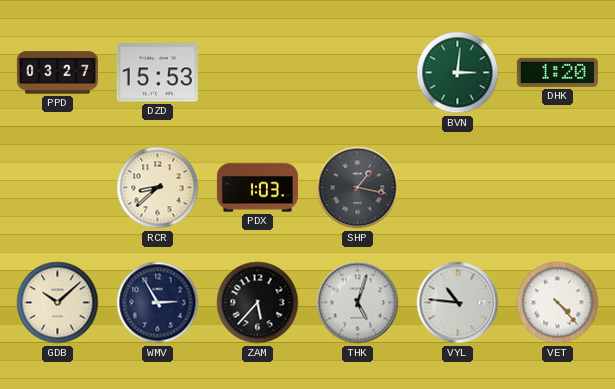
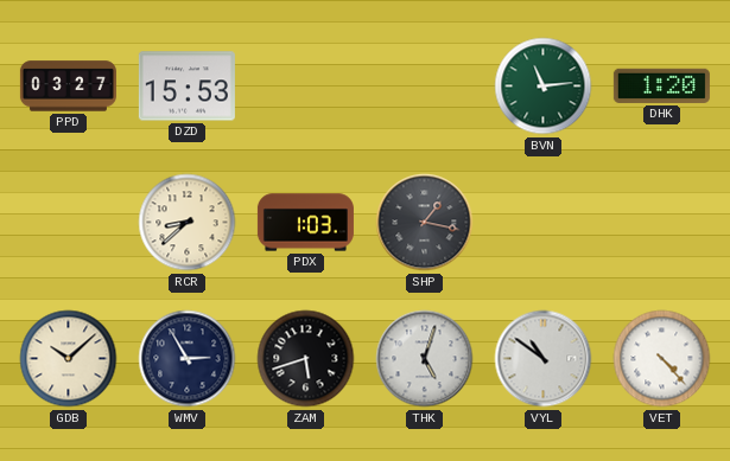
BVN: 3:01 -> 11:14
ZAM: 5:37 -> 5:42
VYL: 10:46 -> 10:51
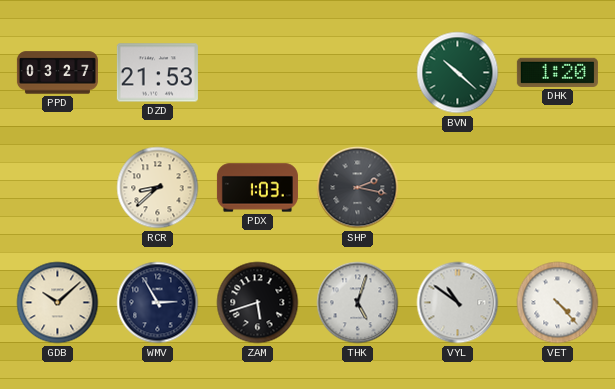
DZD: 15:53 -> 21:53
BVN: 11:14 -> 10:22
SHP: 1:17 -> 2:17
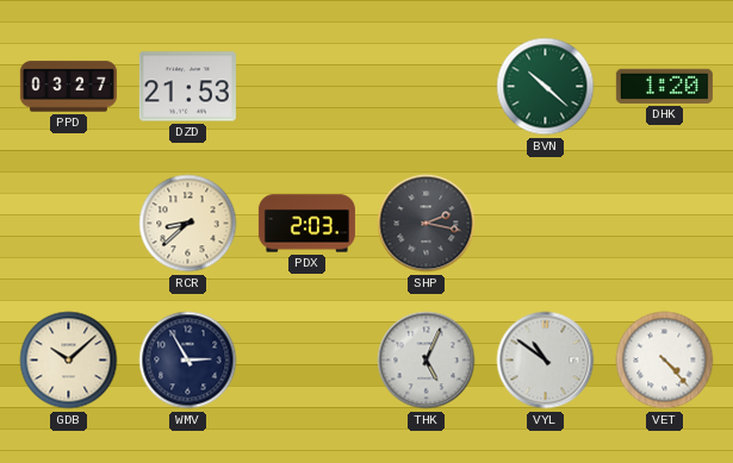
PDX: 1:03 -> 2:03
ZAM: 5:42 -> none
THK: 5:03 -> 5:04
